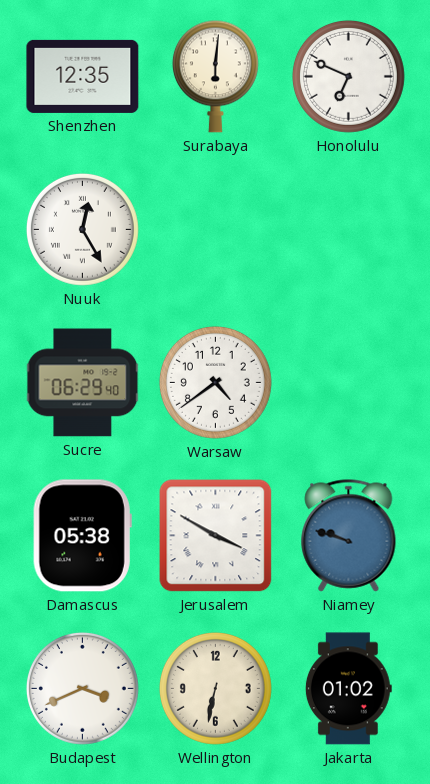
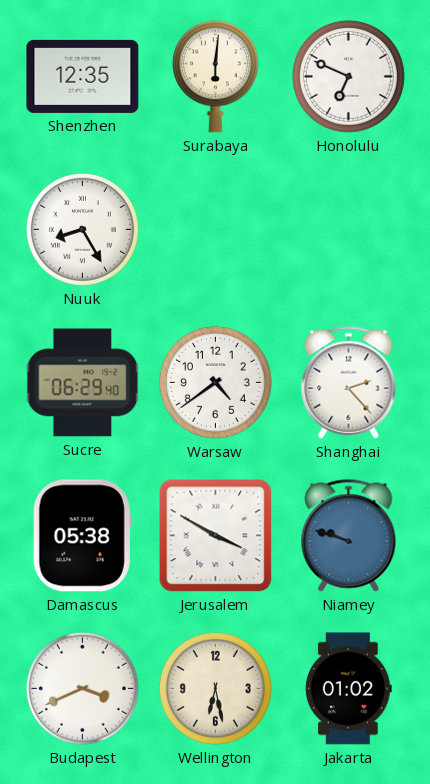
Nuuk: 12:25 -> 8:25
Shanghai: none -> 2:23
Wellington: 6:32 -> 6:28
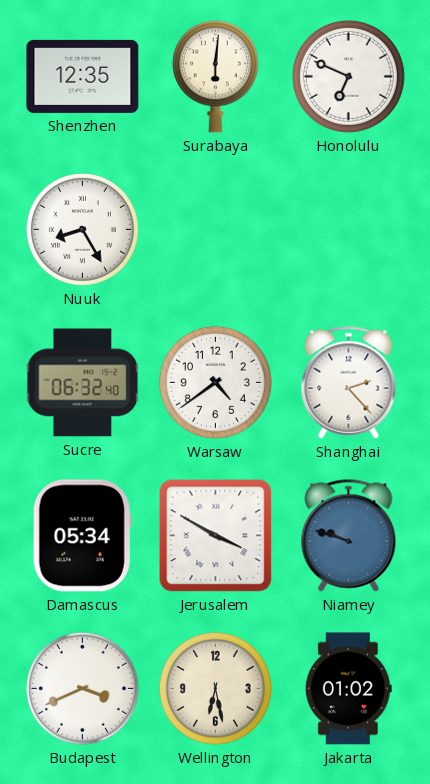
Sucre: 06:29 -> 06:32
Damascus: 05:38 -> 05:34
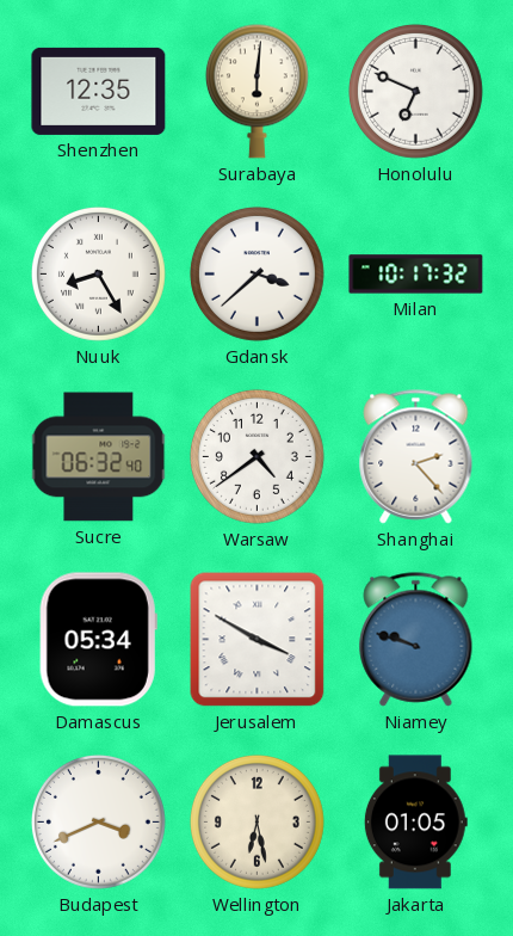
Gdansk: none -> 3:38
Milan: none -> 10:17
Jakarta: 01:02 -> 01:05
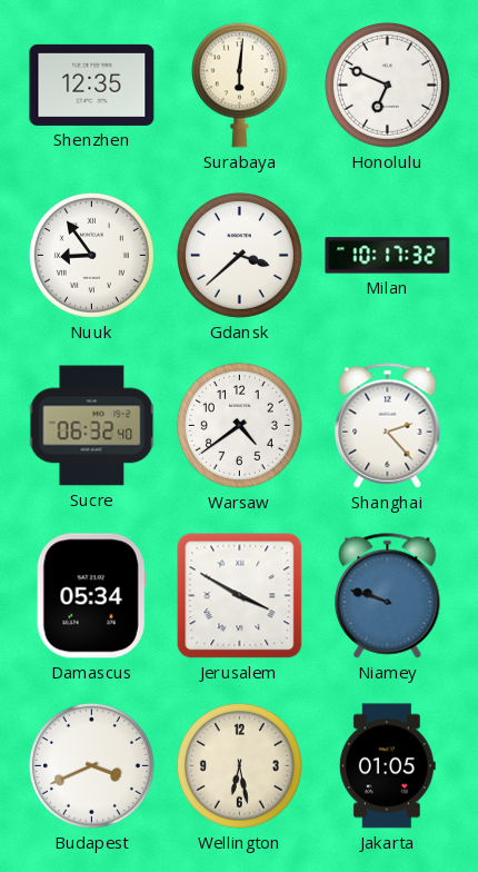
Nuuk: 8:25 -> 8:54
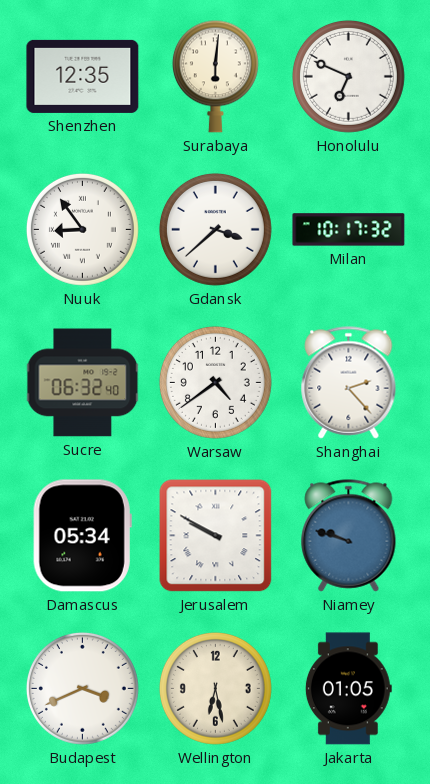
Jerusalem: 3:50 -> 9:50
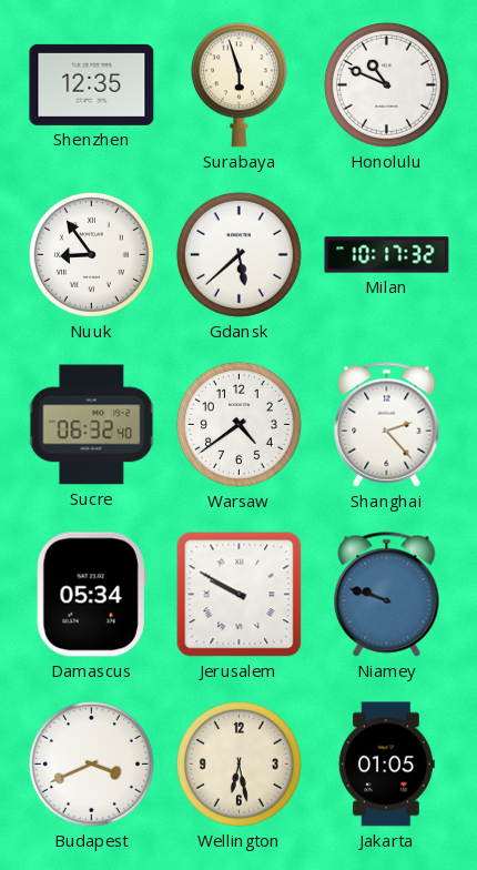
Surabaya: 6:01 -> 5:57
Honolulu: 6:49 -> 10:49
Gdansk: 3:38 -> 5:38
